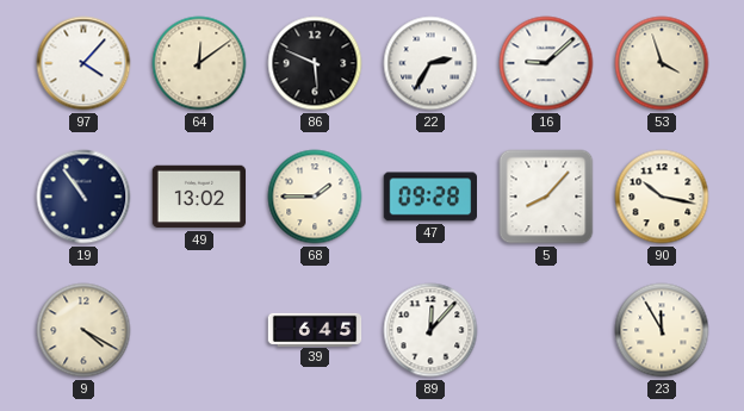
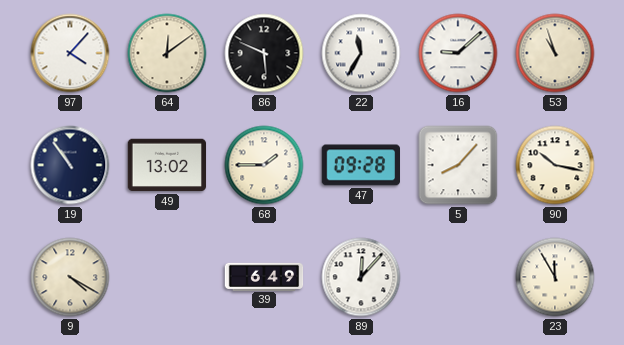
22: 2:35 -> 11:35
53: 3:57 -> 10:57
39: 6:45 -> 6:49
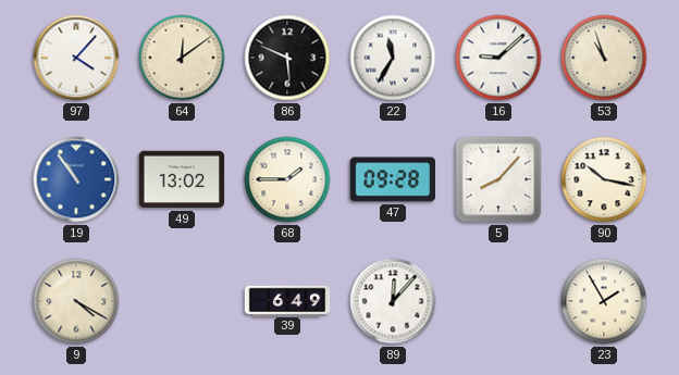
19 dial: navy -> blue
23: 11:55 -> 1:55
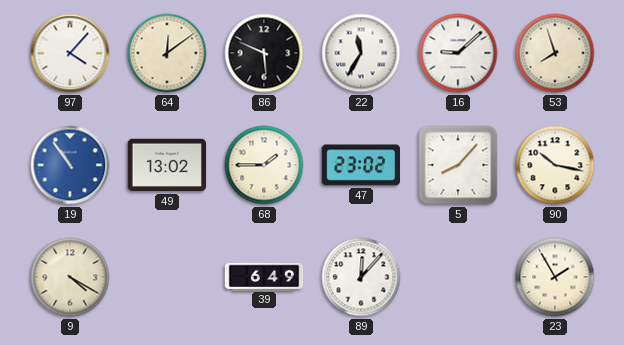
53: 10:57 -> 7:57
47: 09:28 -> 23:02
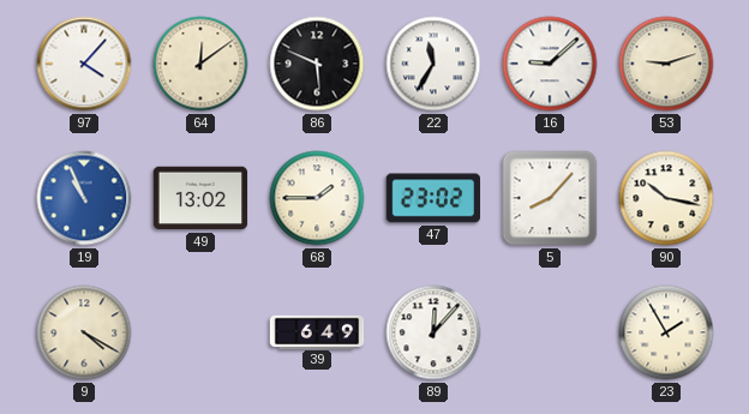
53: 7:57 -> 9:12
19: 10:54 -> 10:56
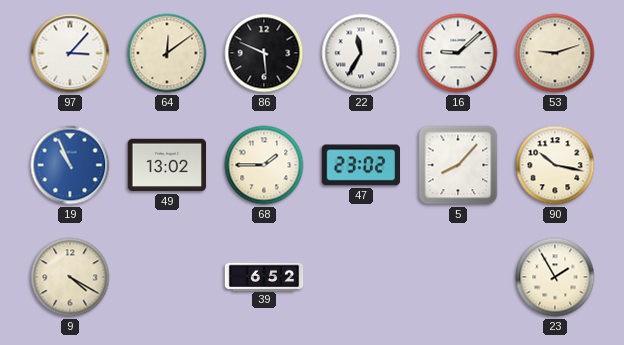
97: 4:07 -> 3:07
39: 6:49 -> 6:52
89: 12:07 -> none
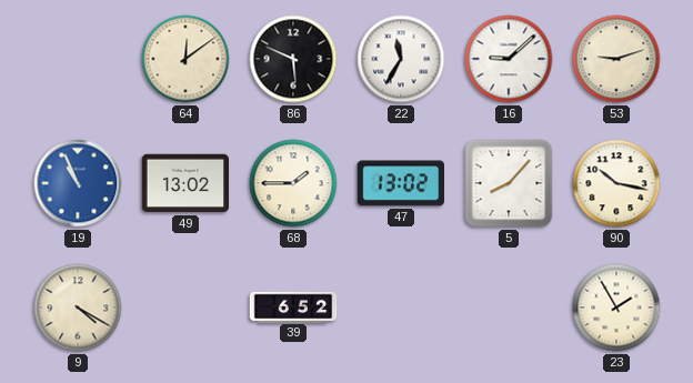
97: 3:07 -> none
47: 23:02 -> 13:02
